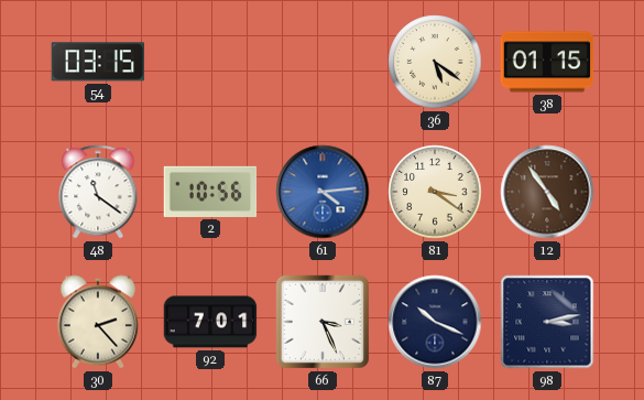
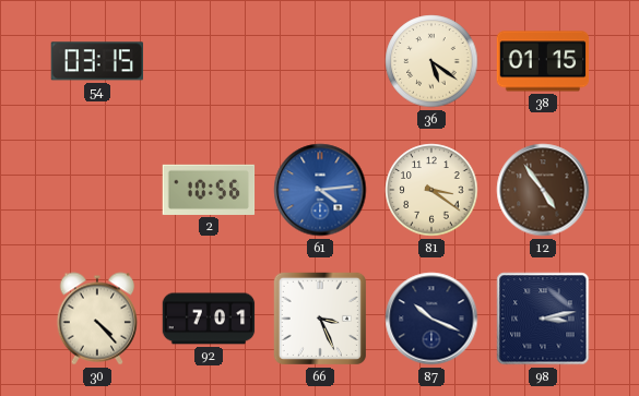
48: 11:21 -> none
30: 2:23 -> 4:23
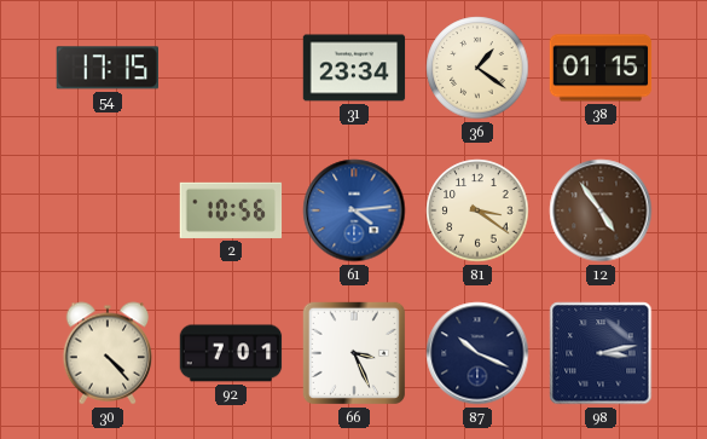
54: 03:15 -> 17:15
31: none -> 23:34
36: 5:21 -> 1:21
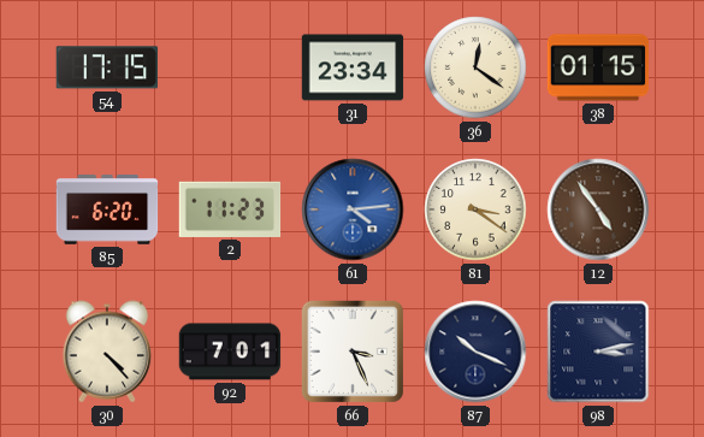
36: 1:21 -> 12:21
85: none -> 6:20
2: 10:56 -> 11:23
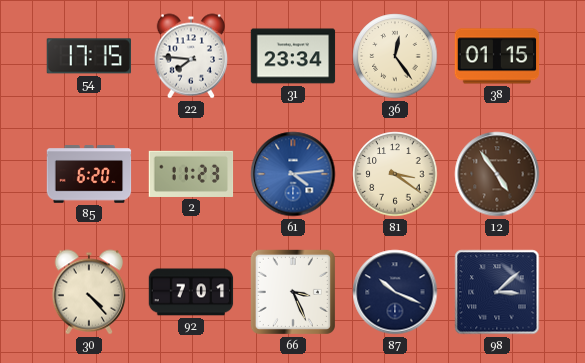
22: none -> 7:46
36: 12:21 -> 12:24
98: 3:13 -> 3:08
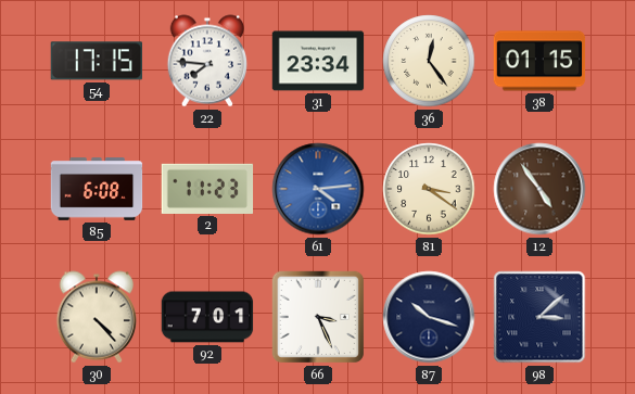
85: 6:20 -> 6:08
87: 10:19 -> 10:18
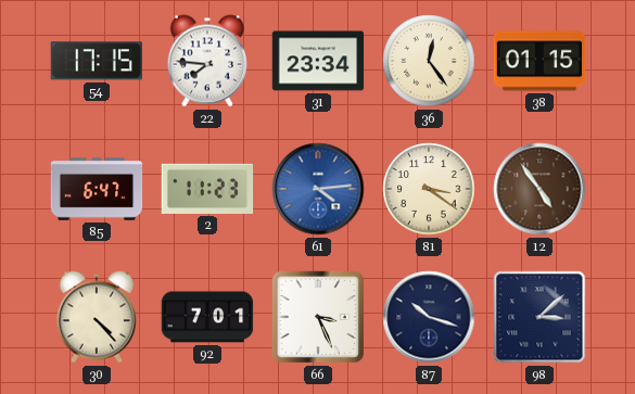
85: 6:08 -> 6:47
